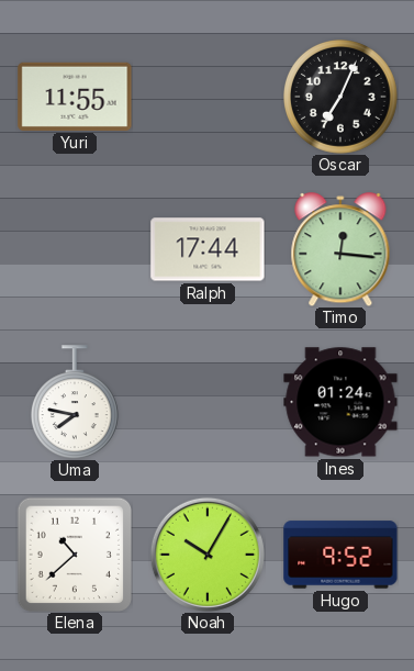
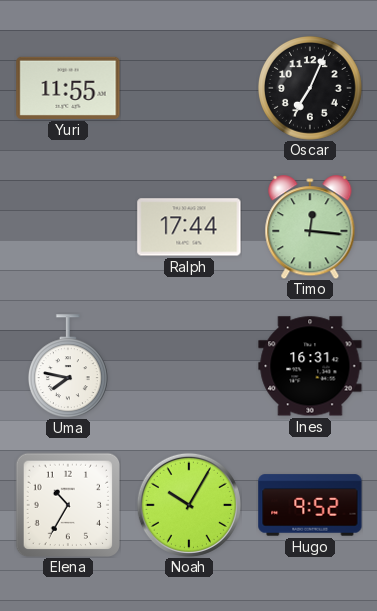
Ines: 01:24 -> 16:31
Elena: 10:38 -> 10:35
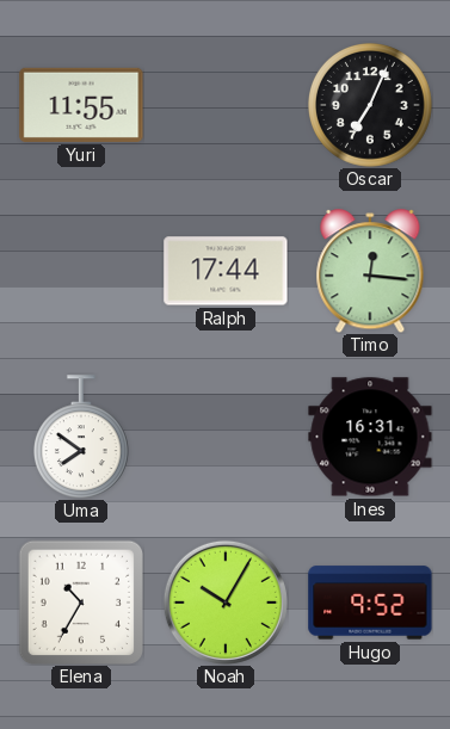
Uma: 7:47 -> 7:51
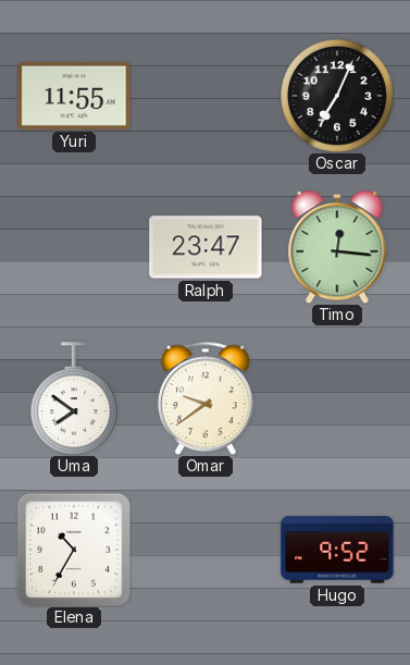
Ralph: 17:44 -> 23:47
Omar: none -> 9:39
Ines: 16:31 -> none
Noah: 10:05 -> none
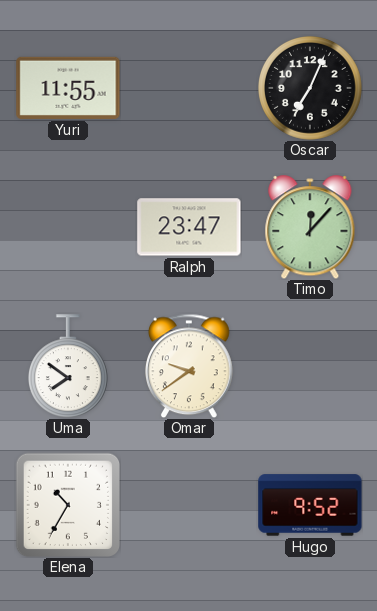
Timo: 12:16 -> 12:07
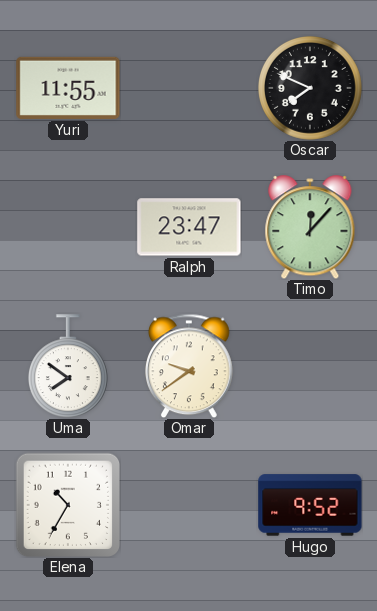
Oscar: 7:04 -> 7:49
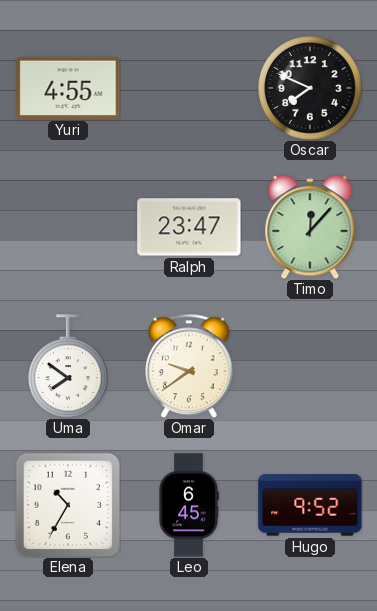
Yuri: 11:55 -> 4:55
Leo: none -> 6:45
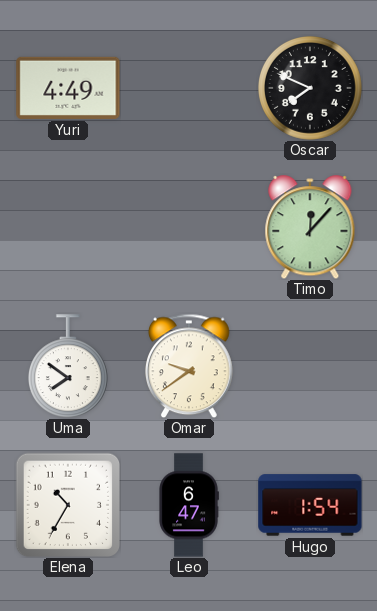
Yuri: 4:55 -> 4:49
Ralph: 23:47 -> none
Leo: 6:45 -> 6:47
Hugo: 9:52 -> 1:54
